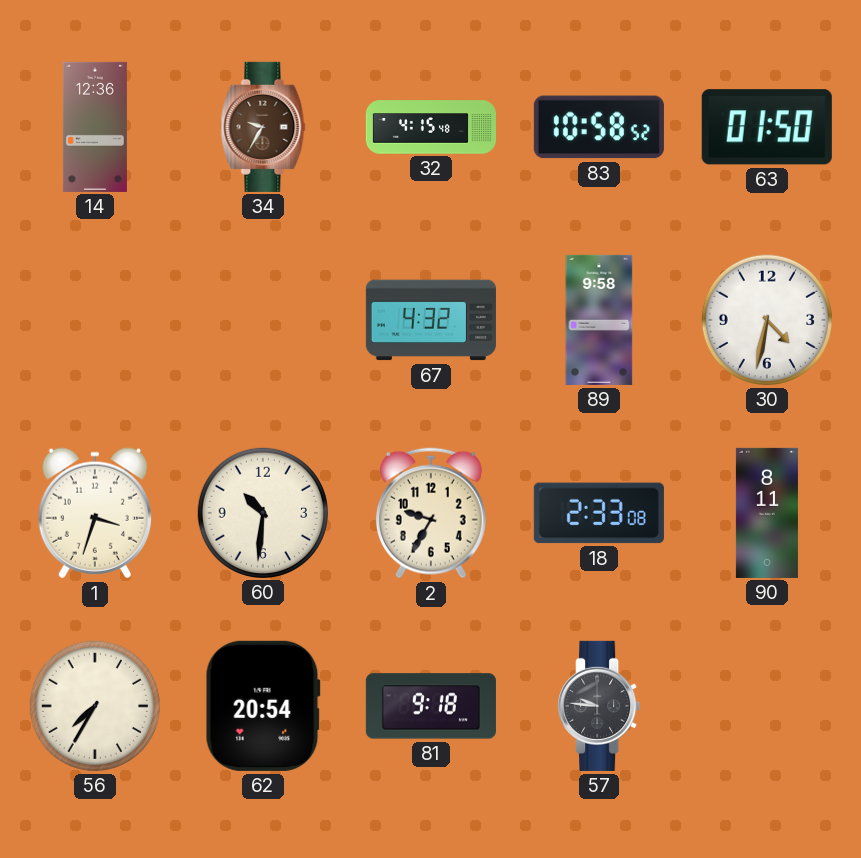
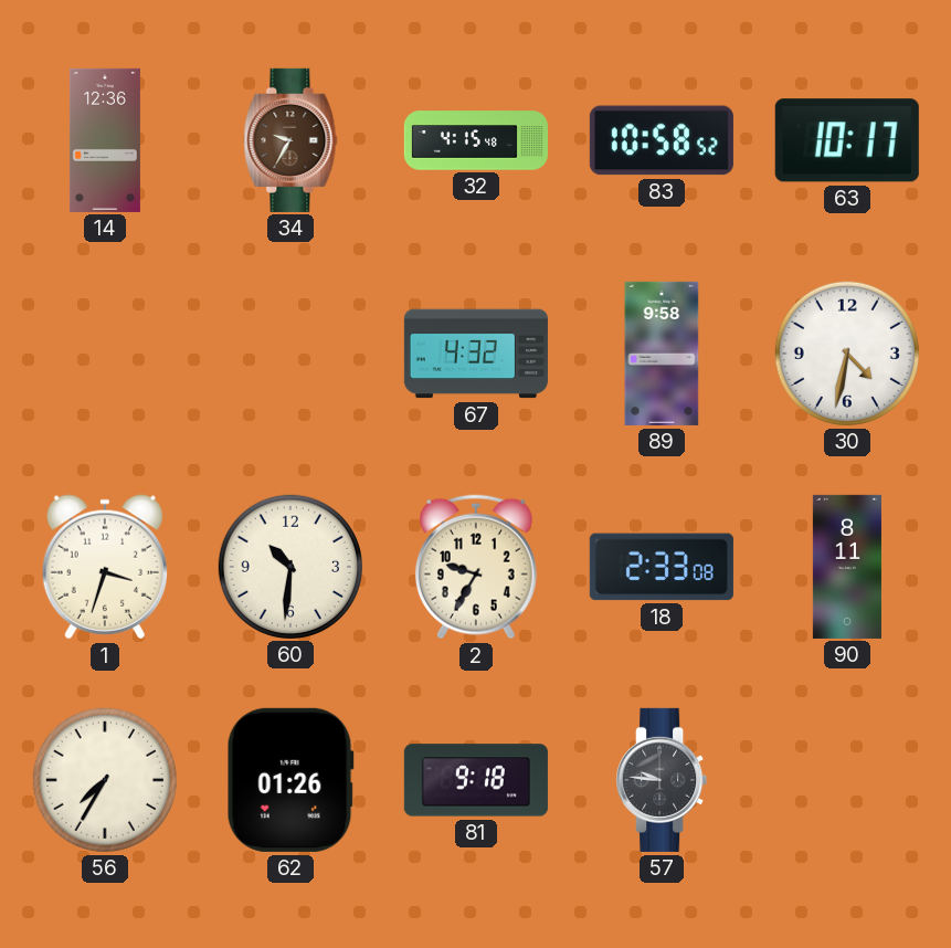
63: 01:50 -> 10:17
62: 20:54 -> 01:26
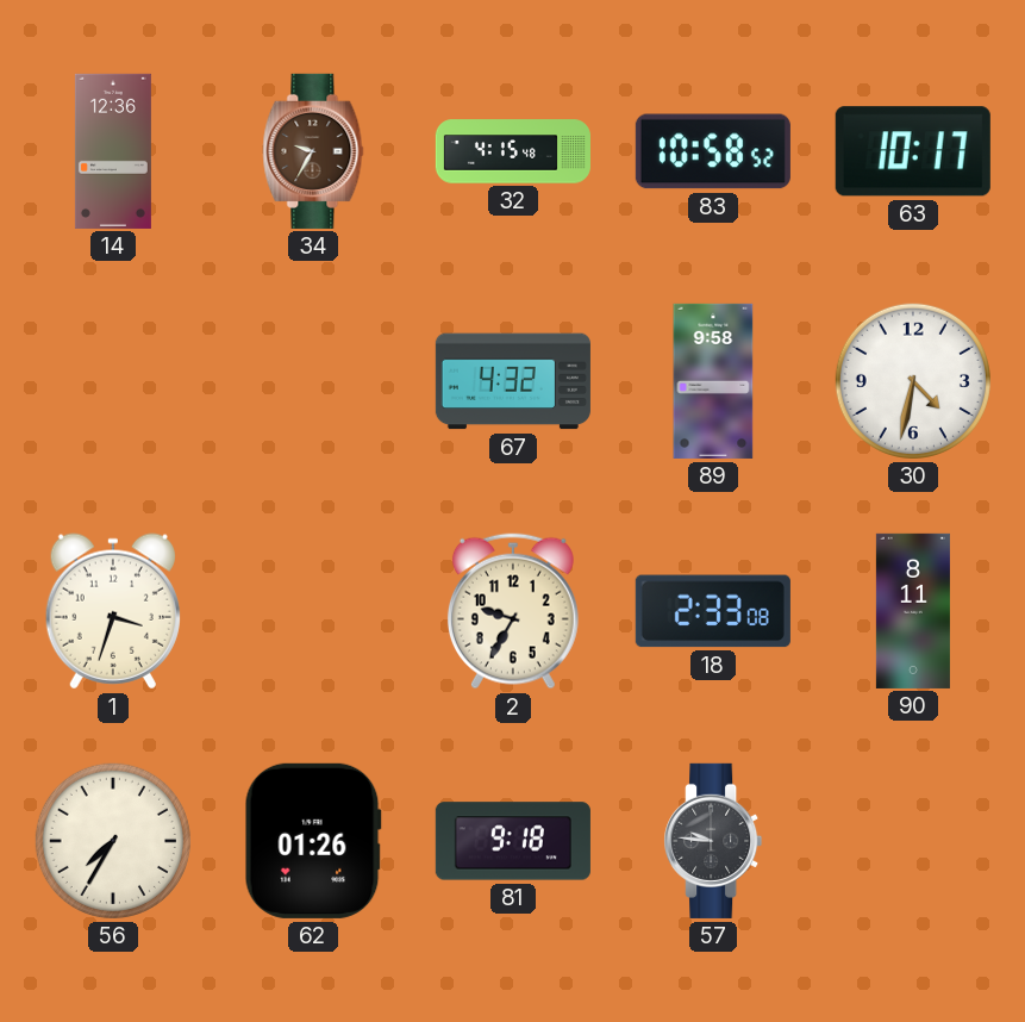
60: 10:31 -> none
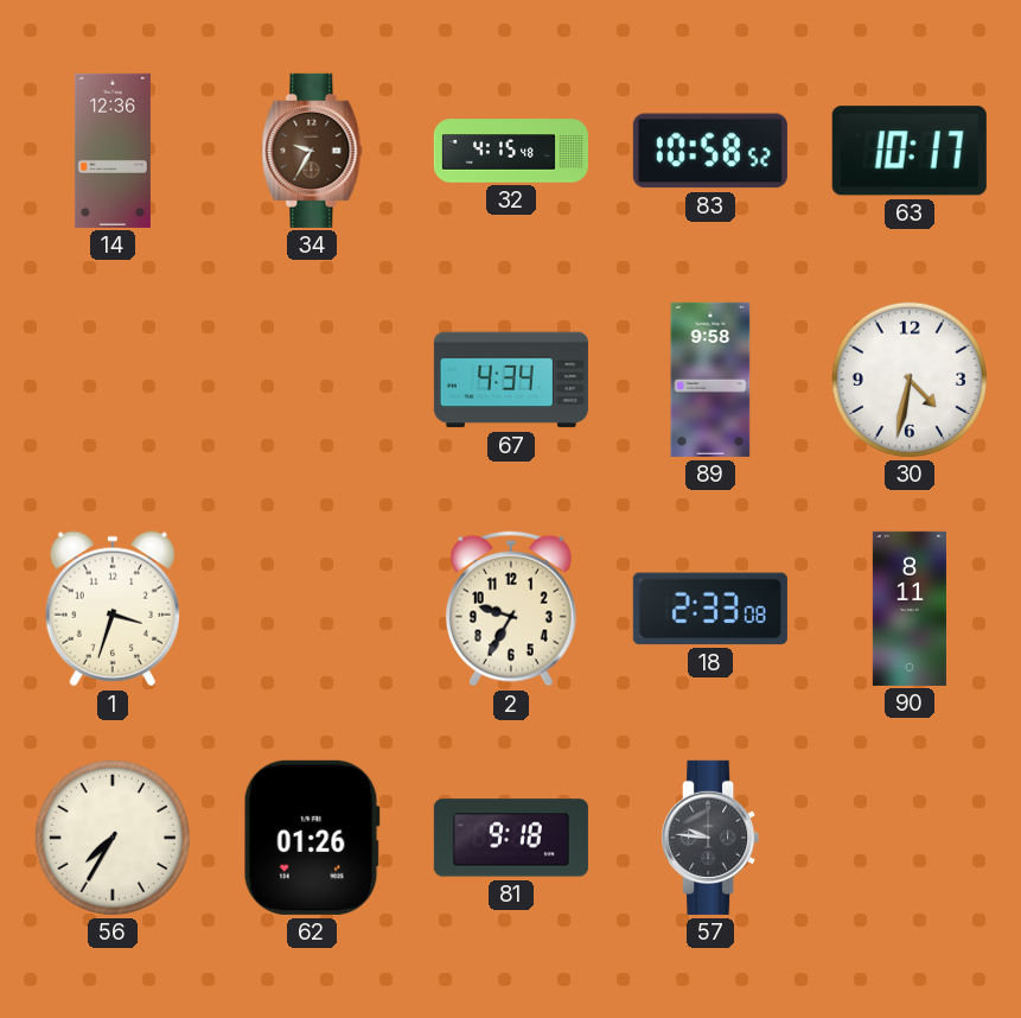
67: 4:32 -> 4:34
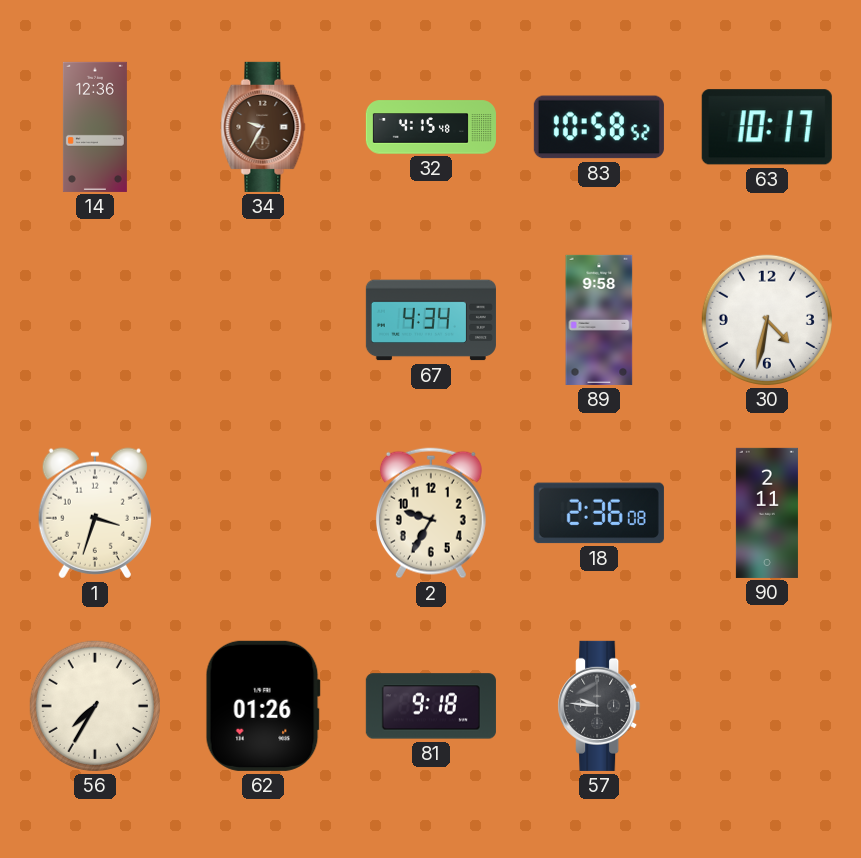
18: 2:33 -> 2:36
90: 8:11 -> 2:11
